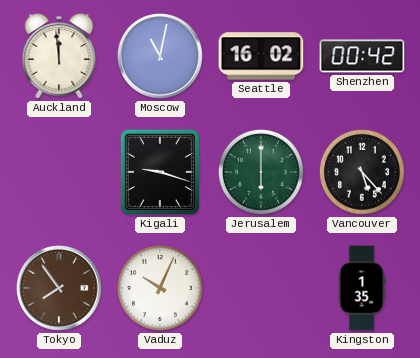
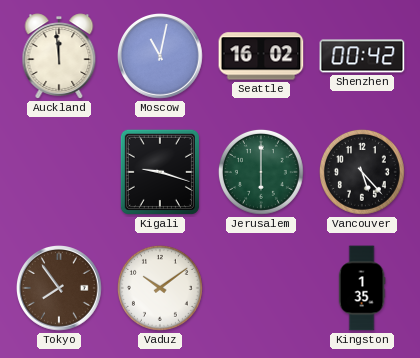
Vaduz: 10:04 -> 10:09
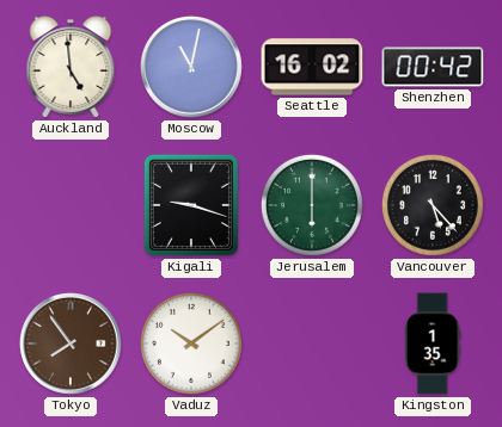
Auckland: 11:59 -> 4:59
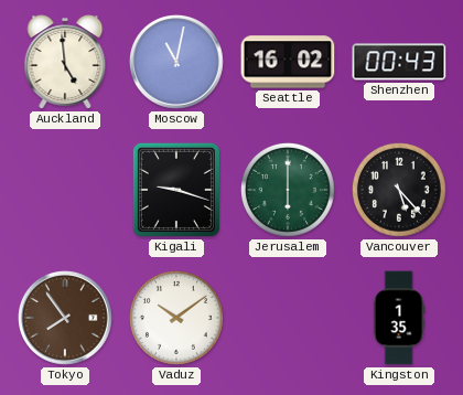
Shenzhen: 00:42 -> 00:43
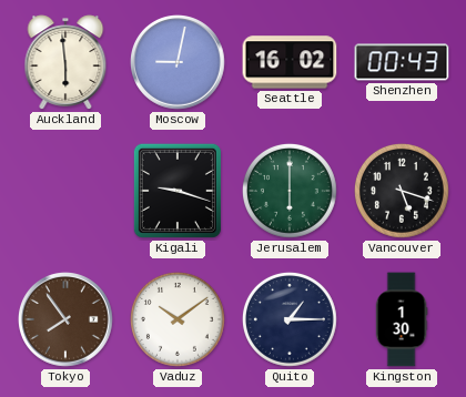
Auckland: 4:59 -> 5:59
Moscow: 11:02 -> 9:02
Vancouver: 5:23 -> 5:18
Quito: none -> 1:15
Kingston: 1:35 -> 1:30
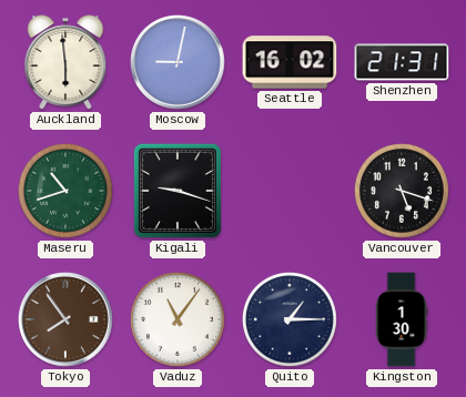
Shenzhen: 00:43 -> 21:31
Maseru: none -> 10:42
Jerusalem: 6:00 -> none
Vaduz: 10:09 -> 11:06
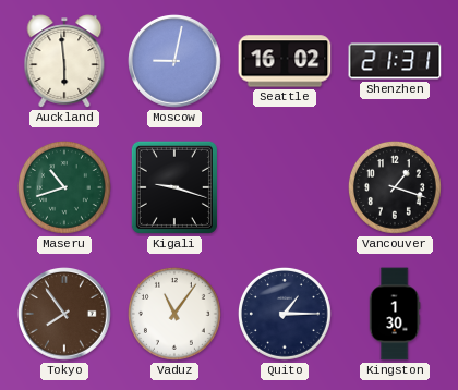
Vancouver: 5:18 -> 1:18
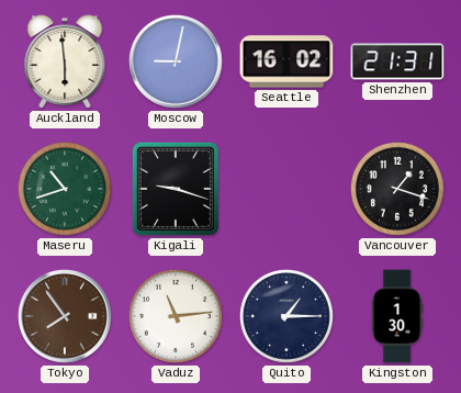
Vaduz: 11:06 -> 11:14
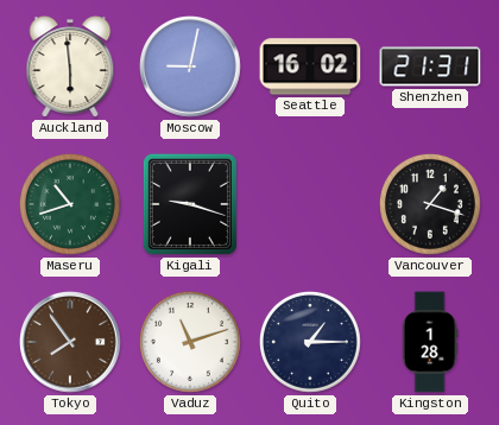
Vaduz: 11:14 -> 11:12
Kingston: 1:30 -> 1:28
